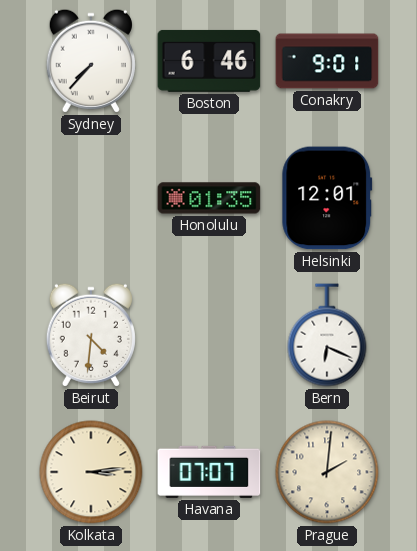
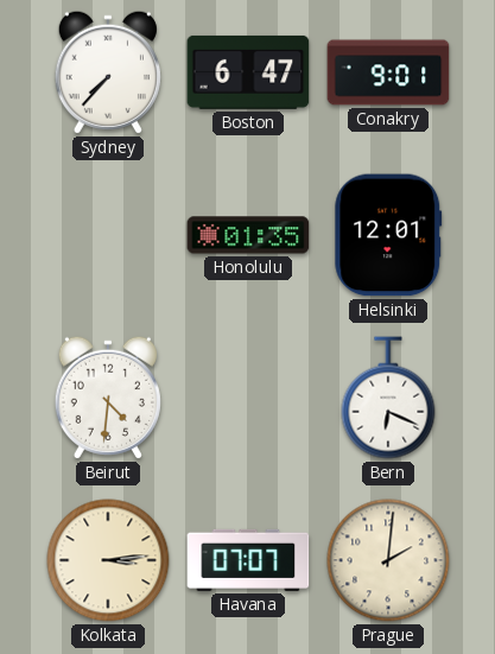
Boston: 6:46 -> 6:47
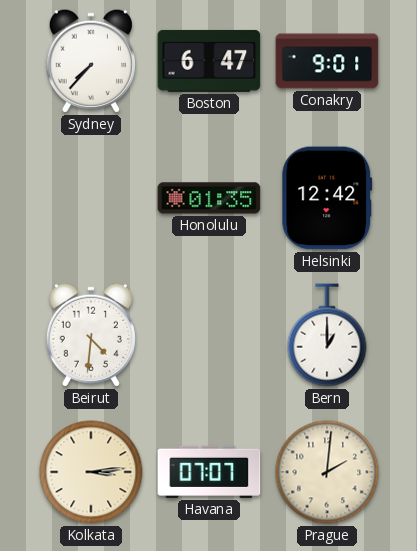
Helsinki: 12:01 -> 12:42
Bern: 6:19 -> 1:00
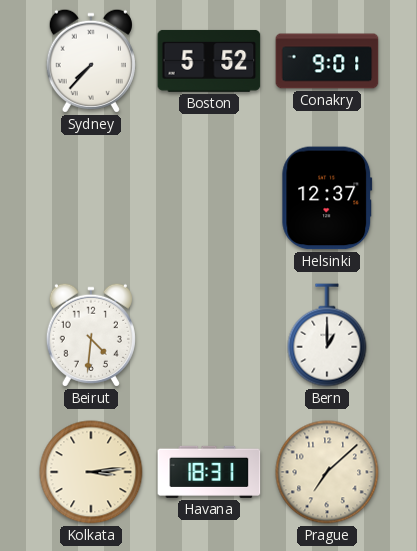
Boston: 6:47 -> 5:52
Honolulu: 01:35 -> none
Helsinki: 12:42 -> 12:37
Havana: 07:07 -> 18:31
Prague: 2:01 -> 7:08
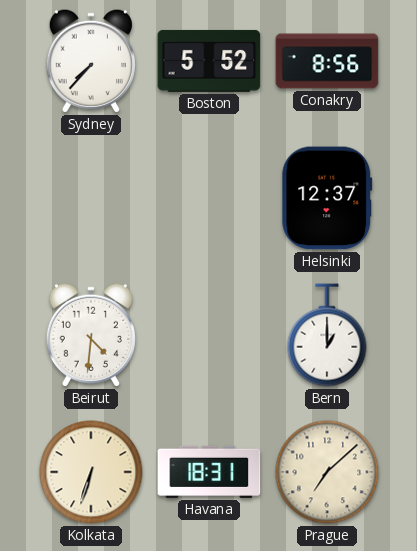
Conakry: 9:01 -> 8:56
Kolkata: 3:14 -> 6:33
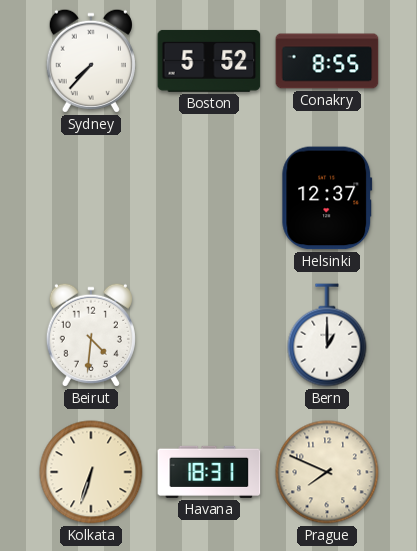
Conakry: 8:56 -> 8:55
Prague: 7:08 -> 7:49
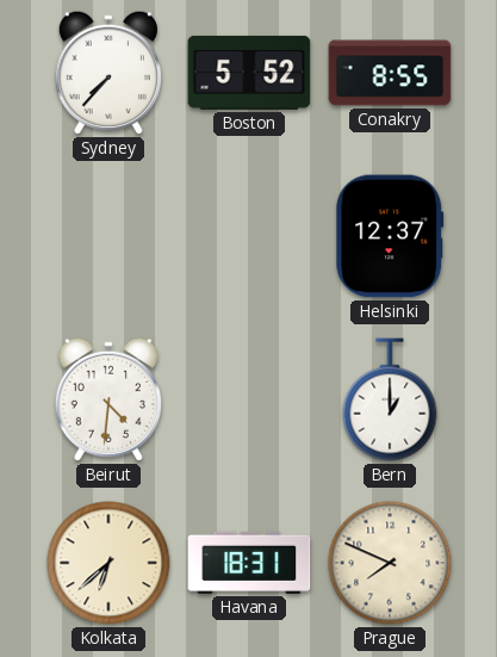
Kolkata: 6:33 -> 6:38
